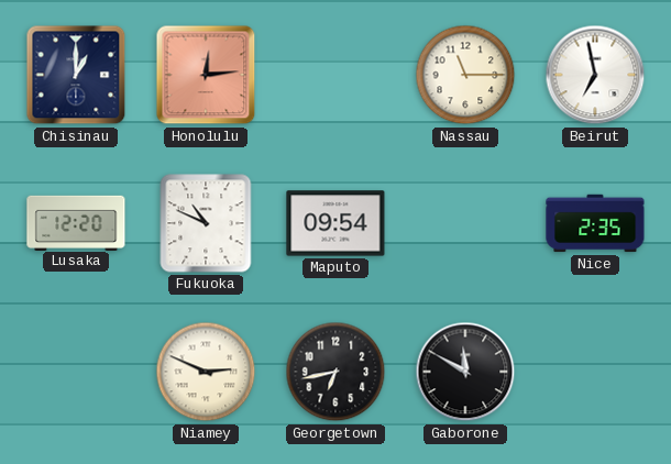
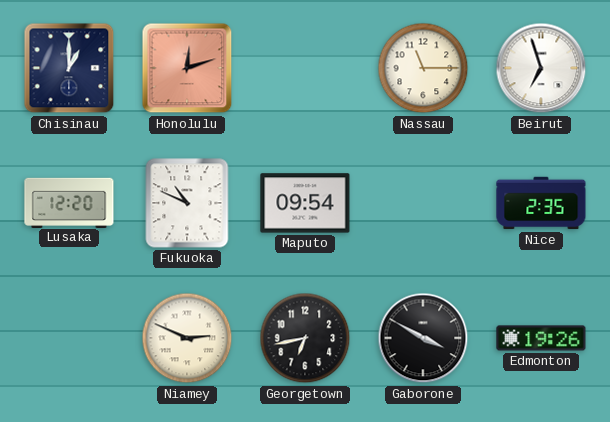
Honolulu: 12:14 -> 12:12
Beirut: 6:58 -> 6:57
Gaborone: 11:50 -> 3:50
Edmonton: none -> 19:26
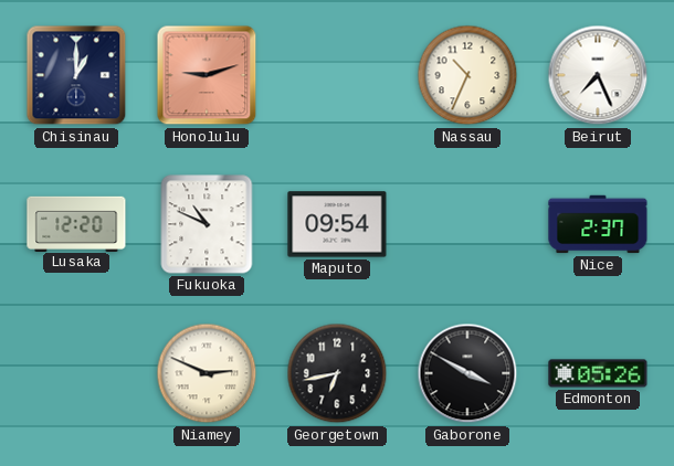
Honolulu: 12:12 -> 9:12
Nassau: 11:15 -> 10:34
Beirut: 6:57 -> 7:26
Nice: 2:35 -> 2:37
Edmonton: 19:26 -> 05:26
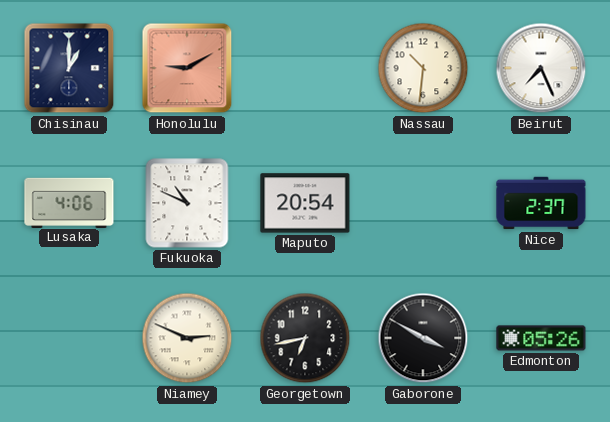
Honolulu: 9:12 -> 9:10
Nassau: 10:34 -> 10:31
Lusaka: 12:20 -> 4:06
Maputo: 09:54 -> 20:54
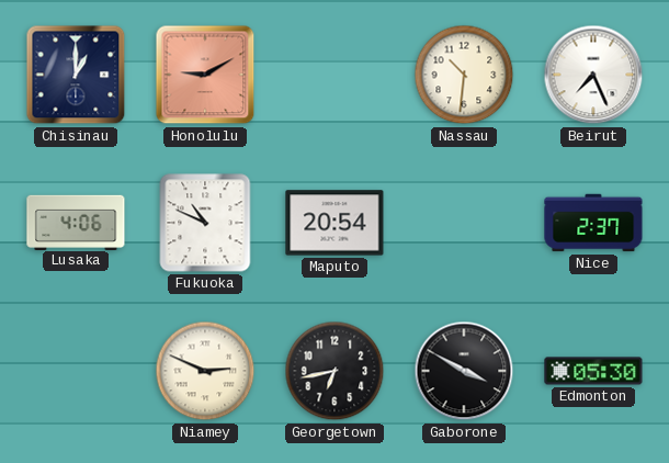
Edmonton: 05:26 -> 05:30
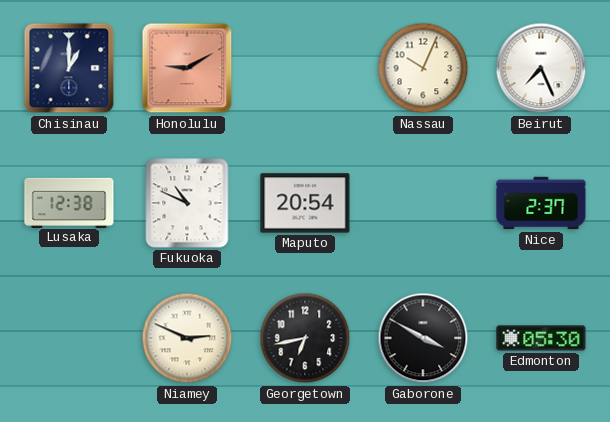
Nassau: 10:31 -> 10:04
Lusaka: 4:06 -> 12:38
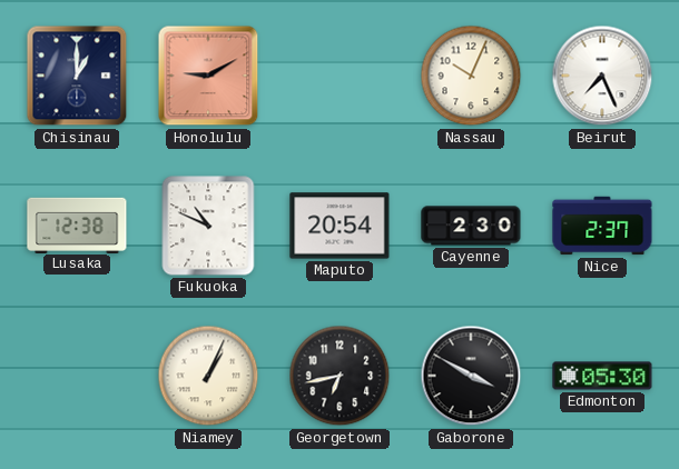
Cayenne: none -> 2:30
Niamey: 2:49 -> 1:04
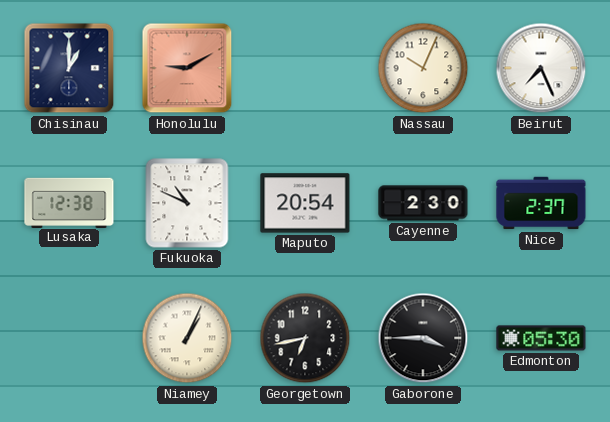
Gaborone: 3:50 -> 3:45
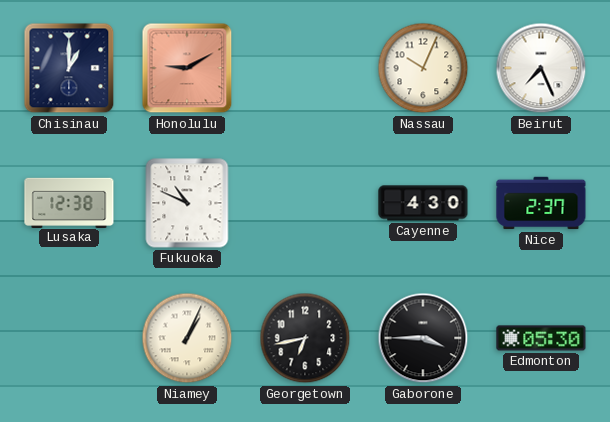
Maputo: 20:54 -> none
Cayenne: 2:30 -> 4:30
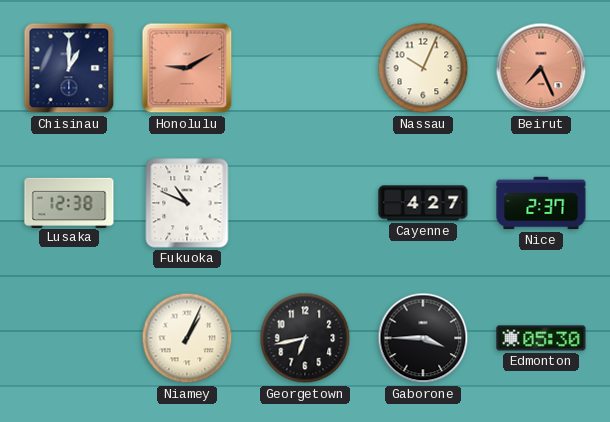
Beirut dial: white -> salmon
Cayenne: 4:30 -> 4:27
